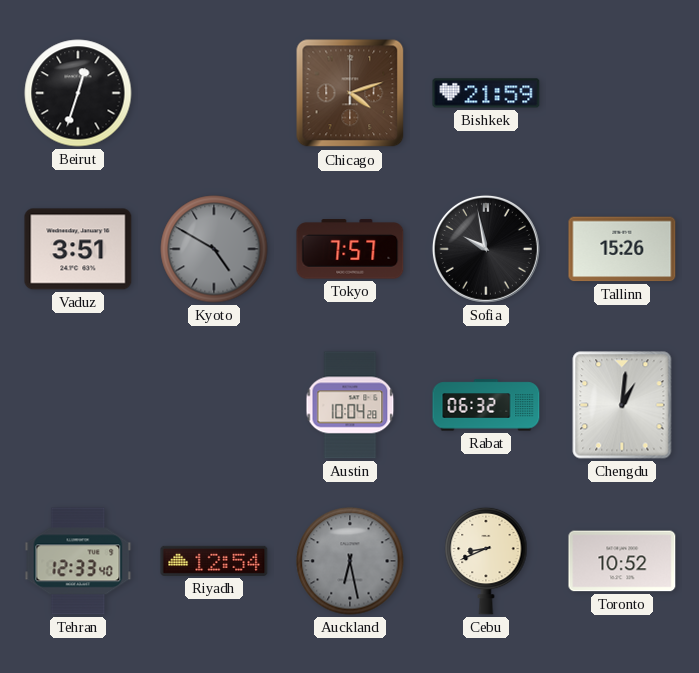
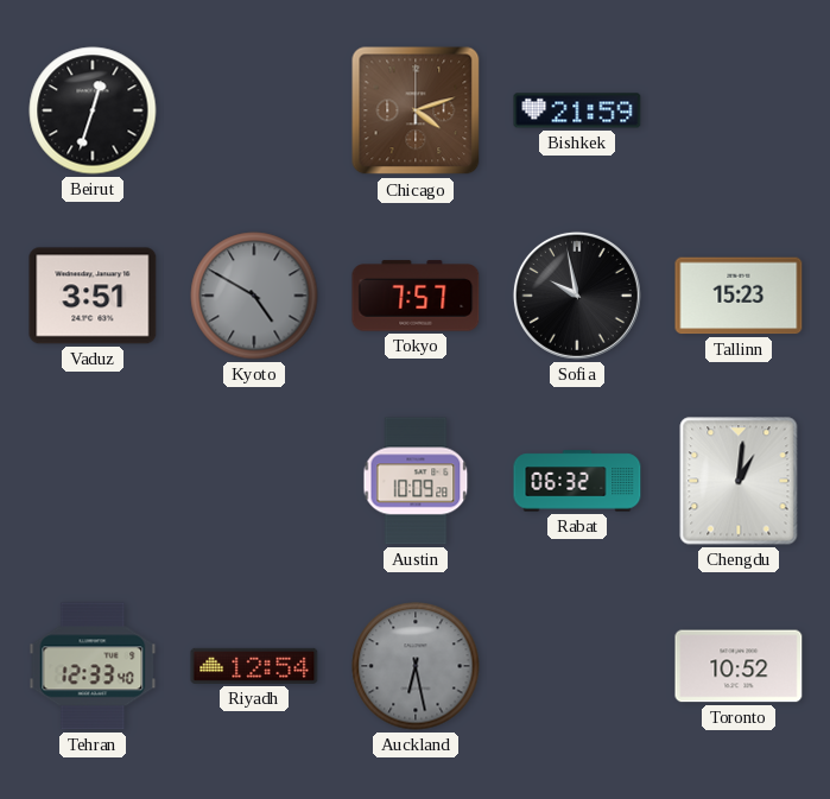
Tallinn: 15:26 -> 15:23
Austin: 10:04 -> 10:09
Cebu: 8:41 -> none
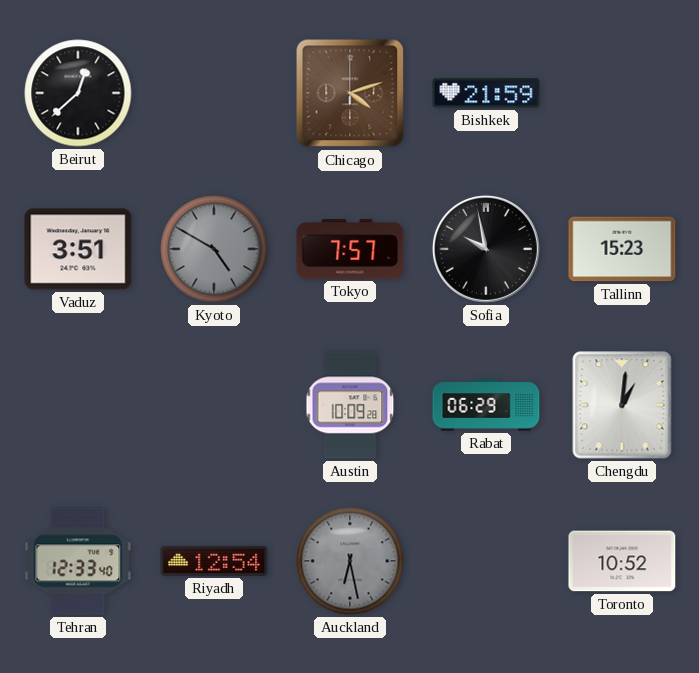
Beirut: 12:33 -> 12:38
Rabat: 06:32 -> 06:29
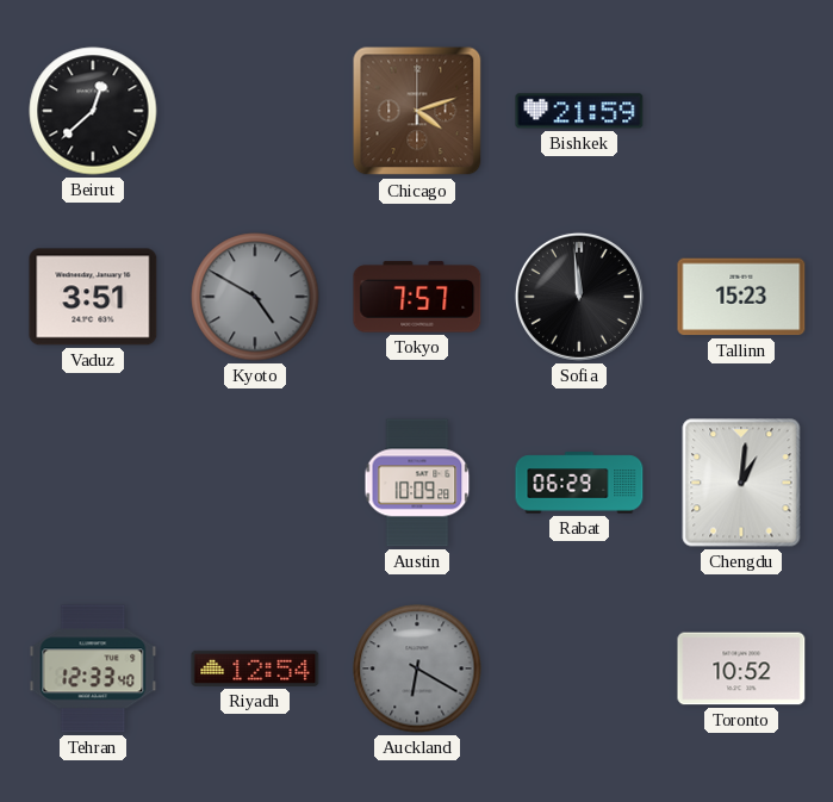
Sofia: 9:58 -> 11:59
Auckland: 6:28 -> 6:20
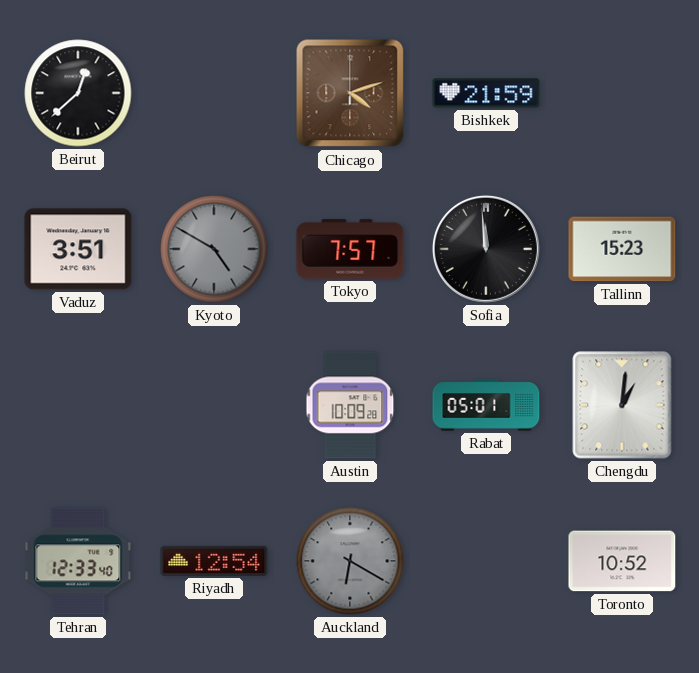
Rabat: 06:29 -> 05:01
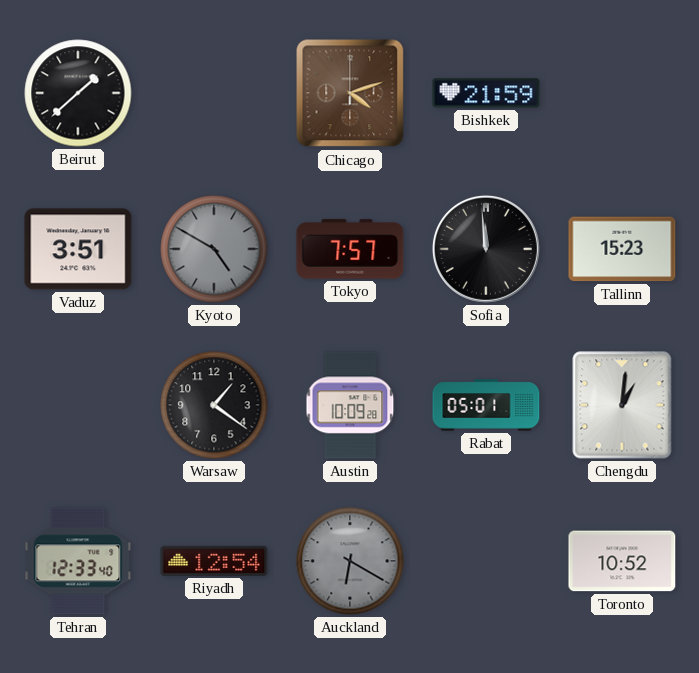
Beirut: 12:38 -> 1:38
Warsaw: none -> 1:21
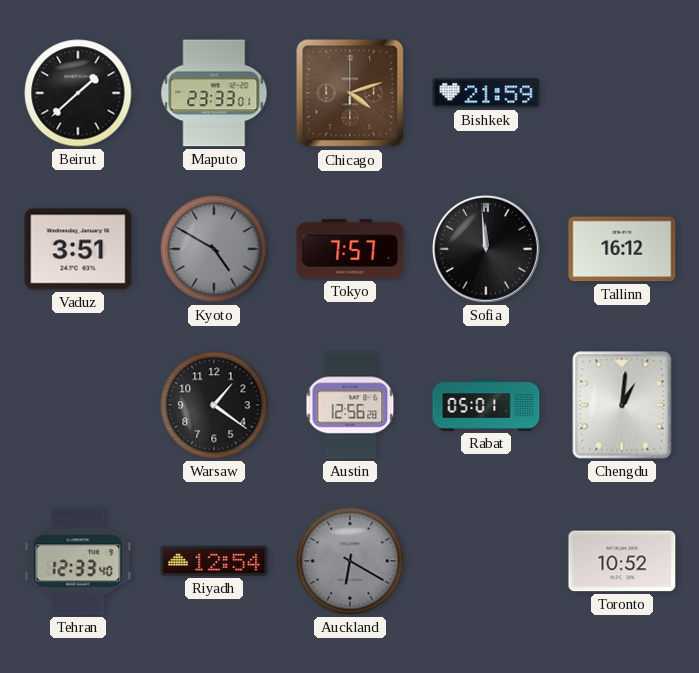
Maputo: none -> 23:33
Tallinn: 15:23 -> 16:12
Austin: 10:09 -> 12:56
